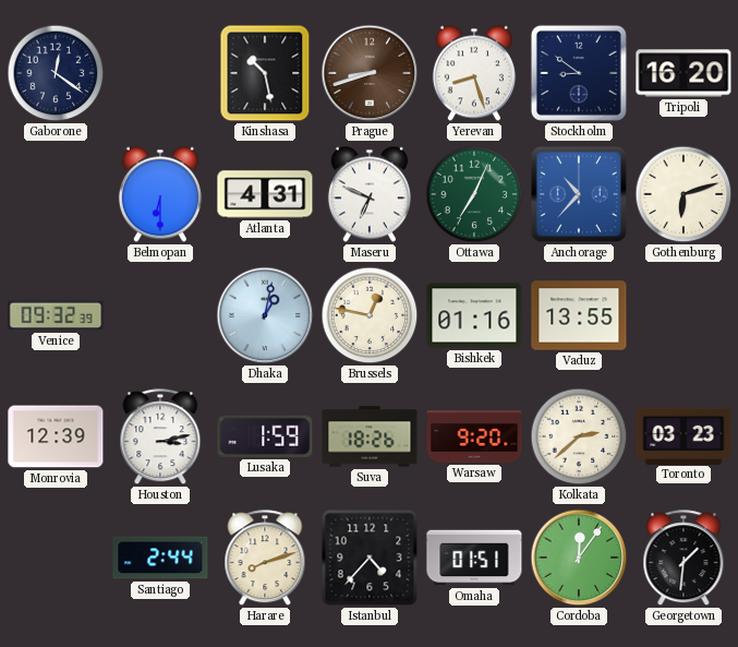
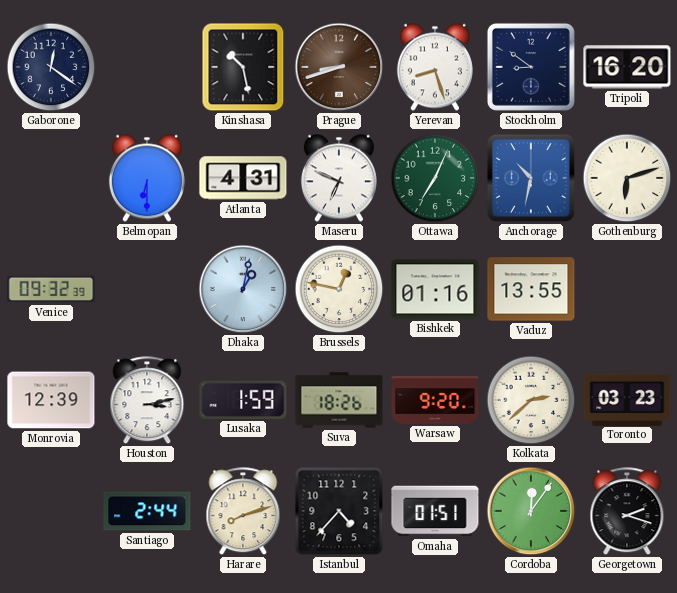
Anchorage: 10:37 -> 10:32
Georgetown: 1:31 -> 2:18
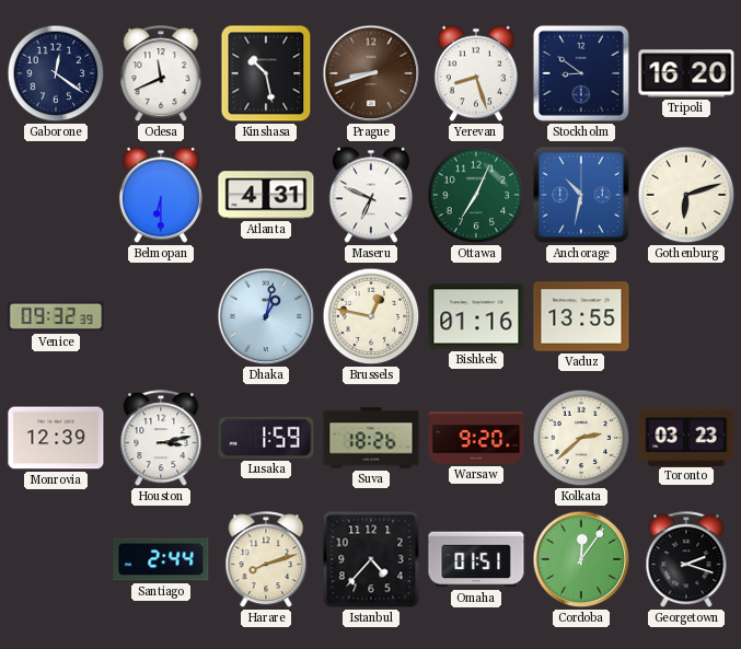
Odesa: none -> 11:41
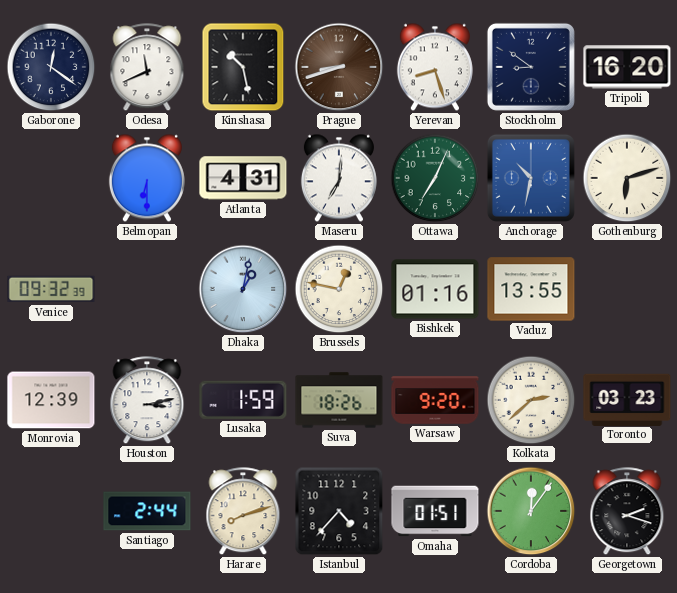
Maseru: 6:49 -> 7:01
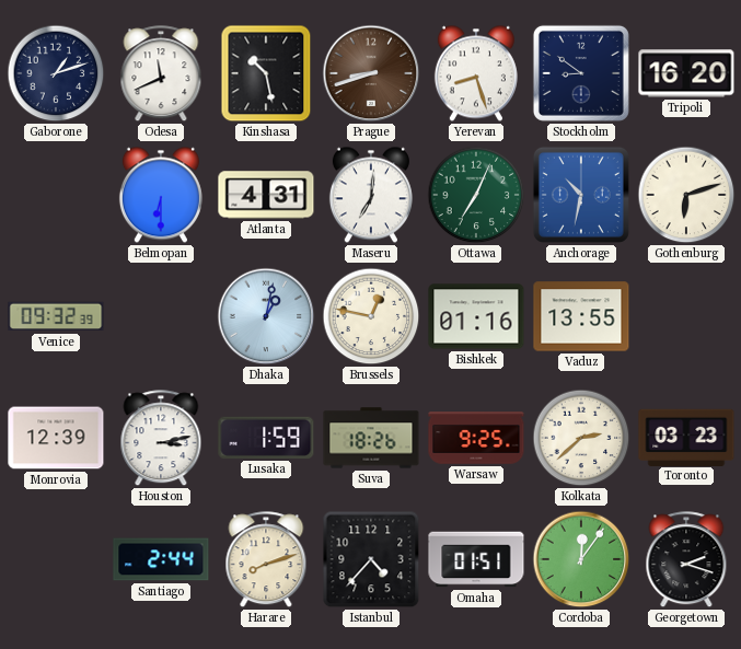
Gaborone: 12:21 -> 1:12
Warsaw: 9:20 -> 9:25
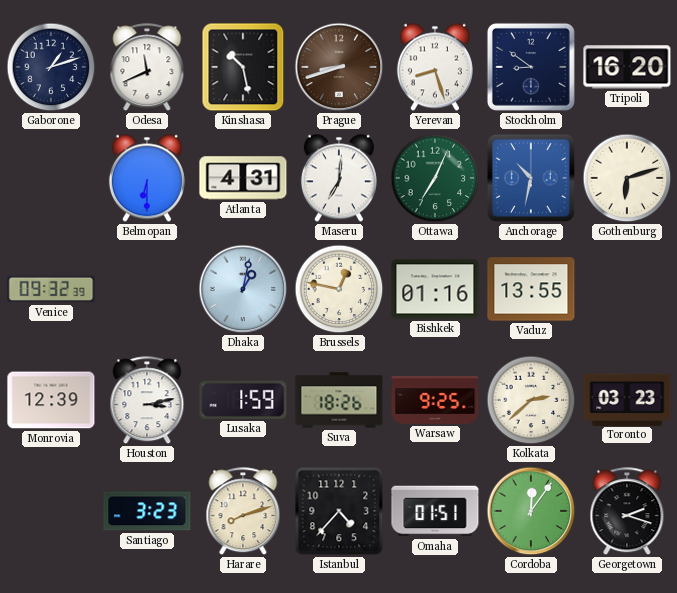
Santiago: 2:44 -> 3:23
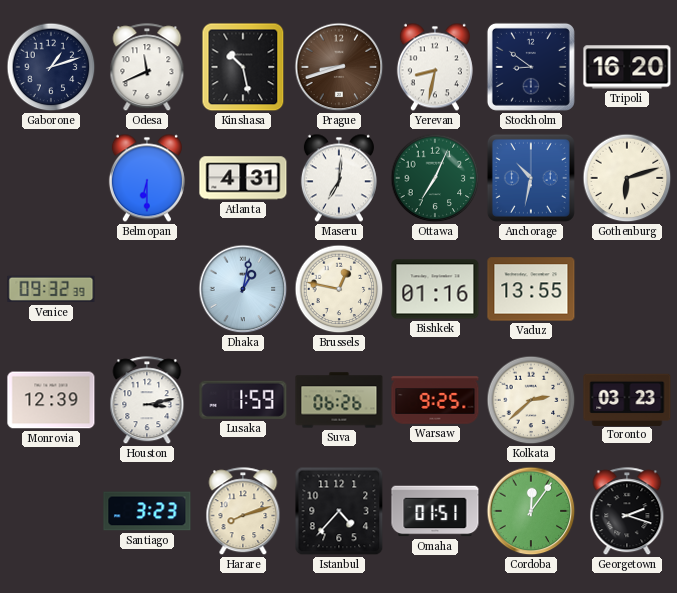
Yerevan: 8:27 -> 8:32
Suva: 18:26 -> 06:26
